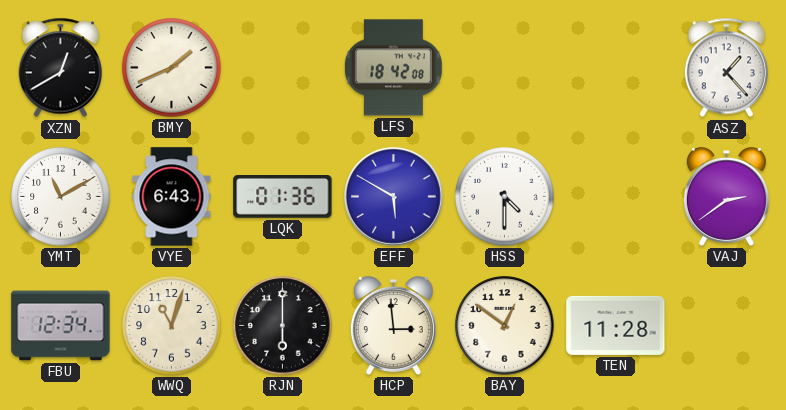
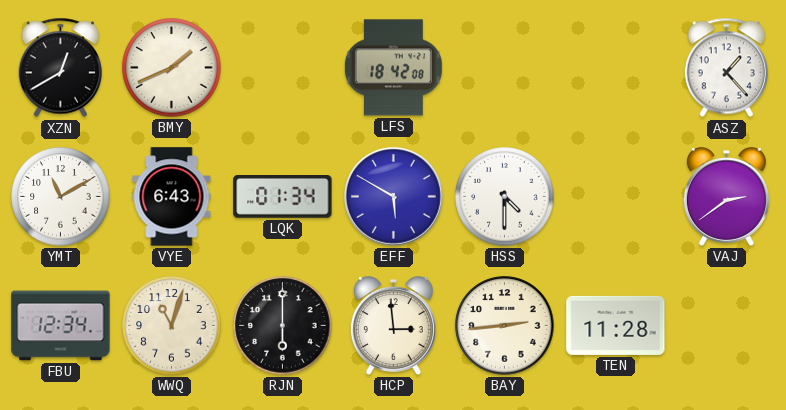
LQK: 01:36 -> 01:34
BAY: 12:51 -> 2:44
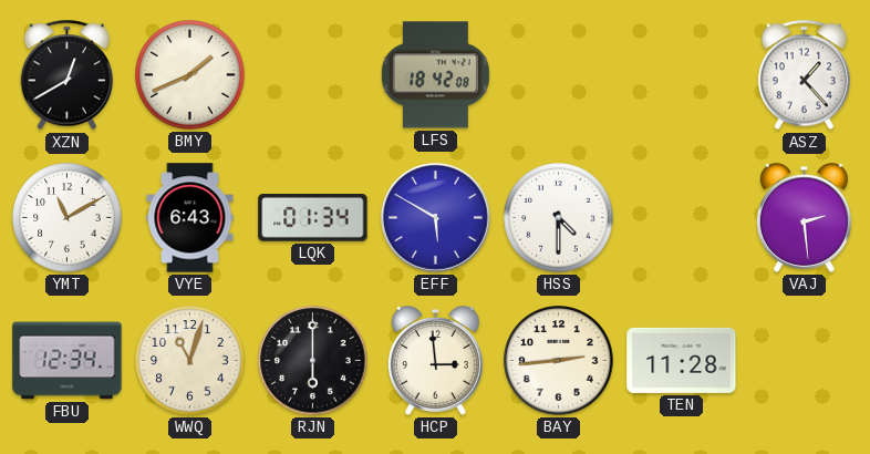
VAJ: 2:39 -> 2:29
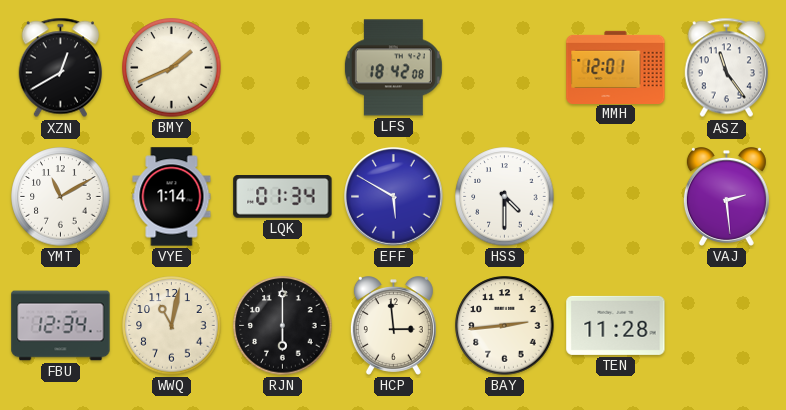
MMH: none -> 12:01
ASZ: 1:23 -> 11:24
VYE: 6:43 -> 1:14
WWQ: 11:03 -> 11:02
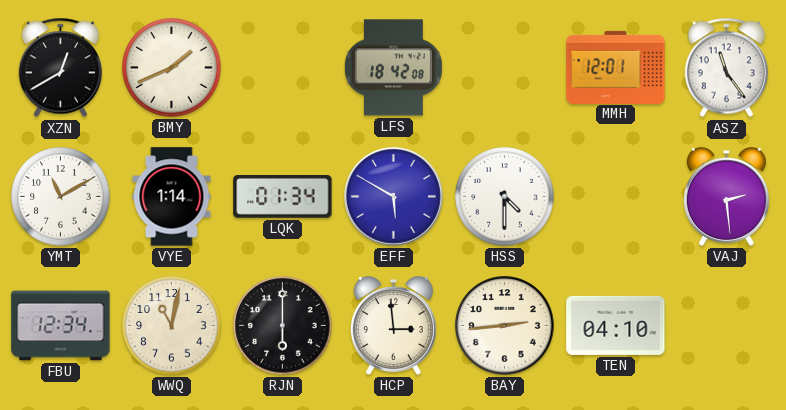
TEN: 11:28 -> 04:10
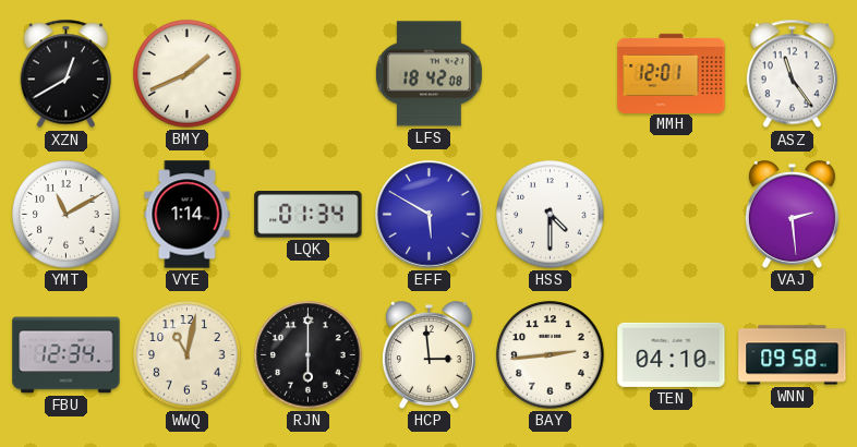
WNN: none -> 09:58
